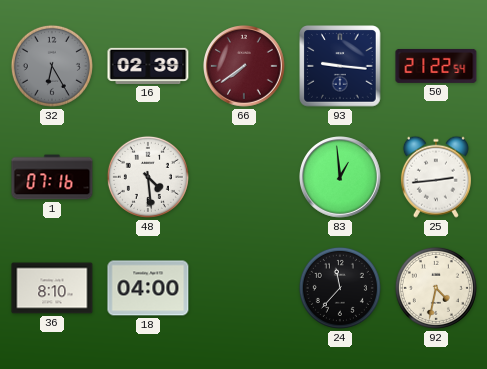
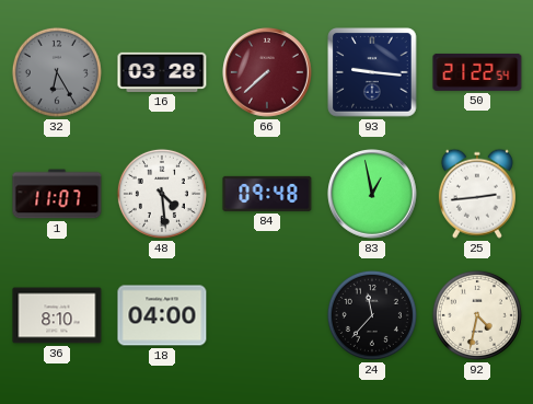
16: 02:39 -> 03:28
66: 7:39 -> 7:38
1: 07:16 -> 11:07
84: none -> 09:48
83: 12:59 -> 12:58
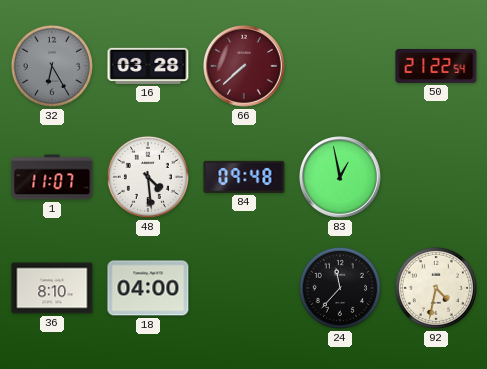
93: 9:16 -> none
25: 2:44 -> none
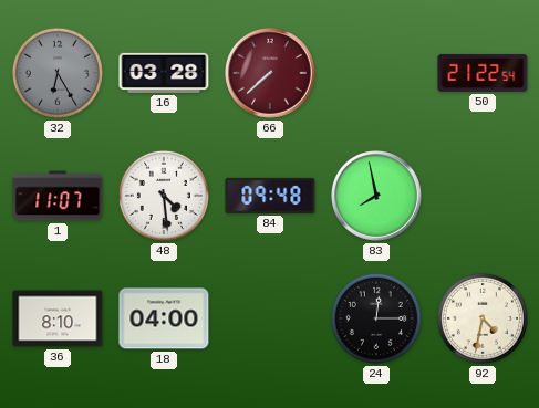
83: 12:58 -> 7:58
24: 11:37 -> 12:15
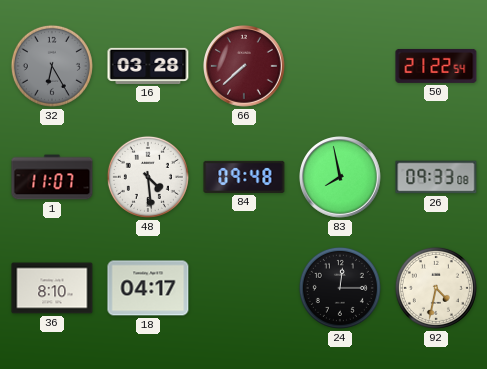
26: none -> 09:33
18: 04:00 -> 04:17
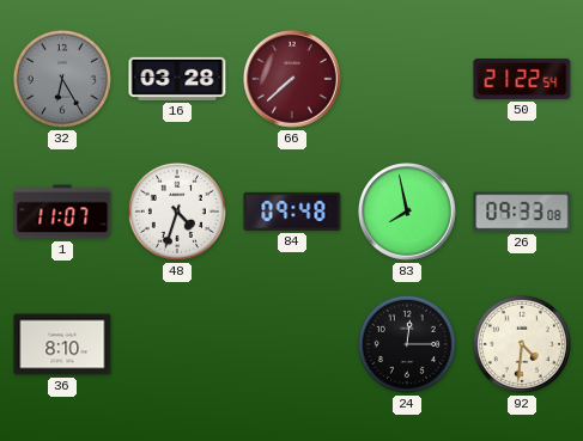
48: 4:29 -> 4:33
18: 04:17 -> none
92: 4:32 -> 4:31
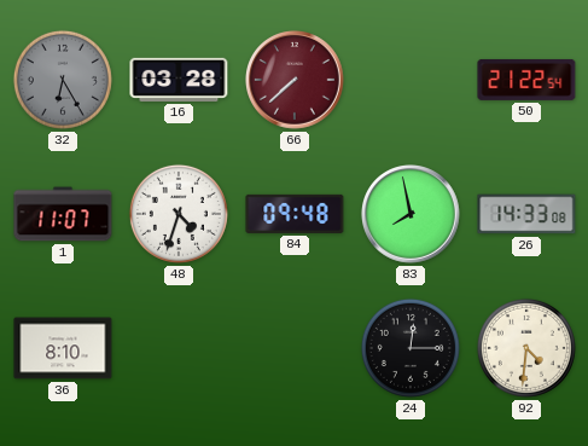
26: 09:33 -> 14:33
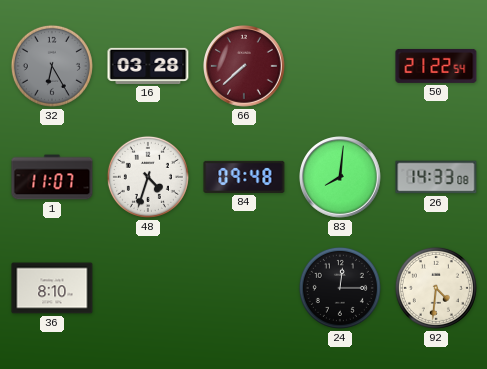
83: 7:58 -> 8:01
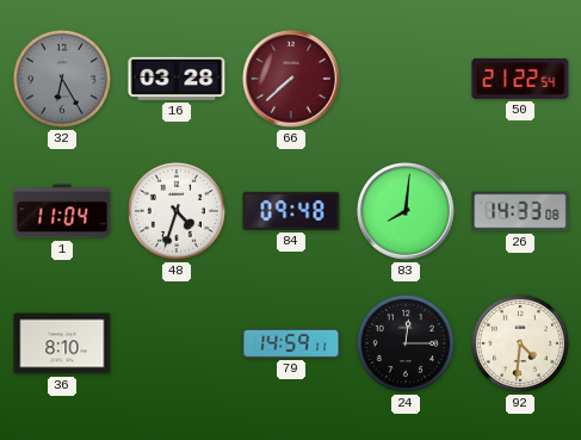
1: 11:07 -> 11:04
79: none -> 14:59
